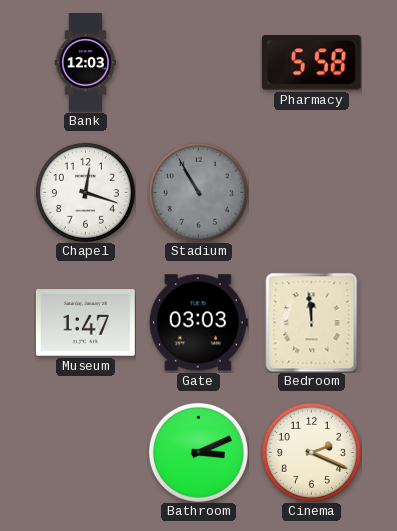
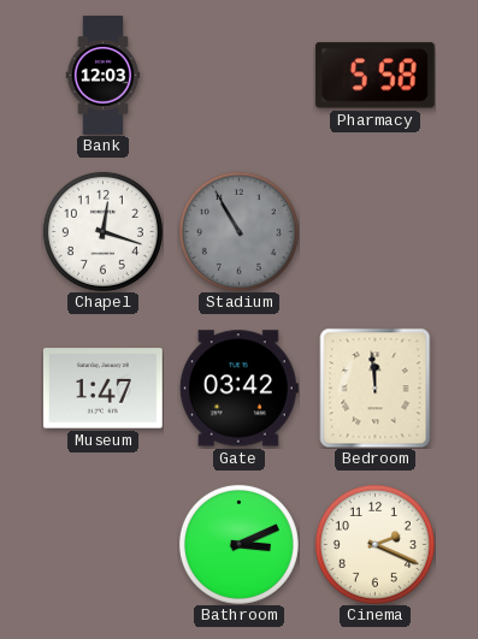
Gate: 03:03 -> 03:42
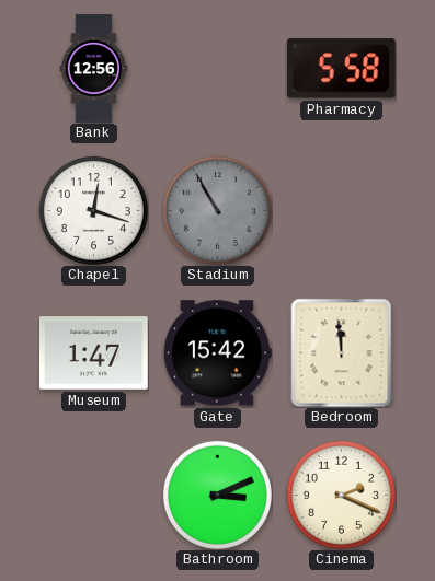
Bank: 12:03 -> 12:56
Gate: 03:42 -> 15:42
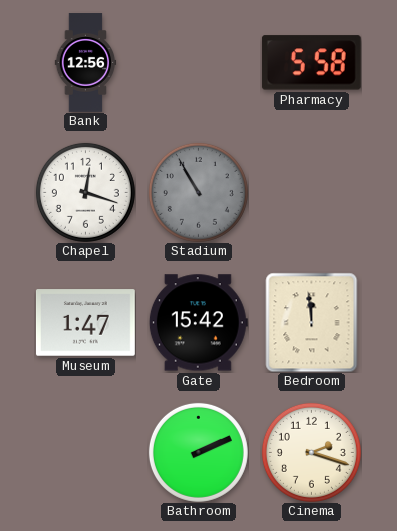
Bathroom: 3:11 -> 2:11
Cinema: 2:19 -> 2:18
